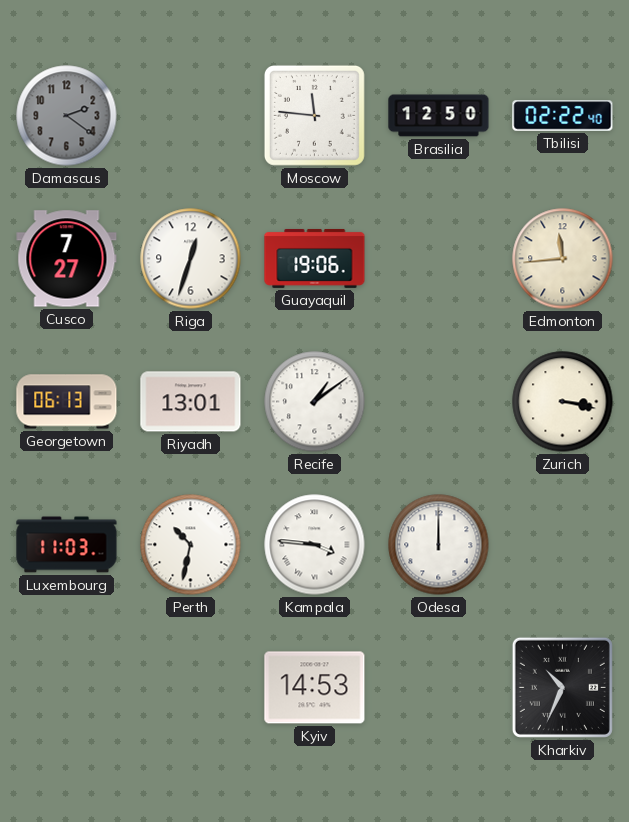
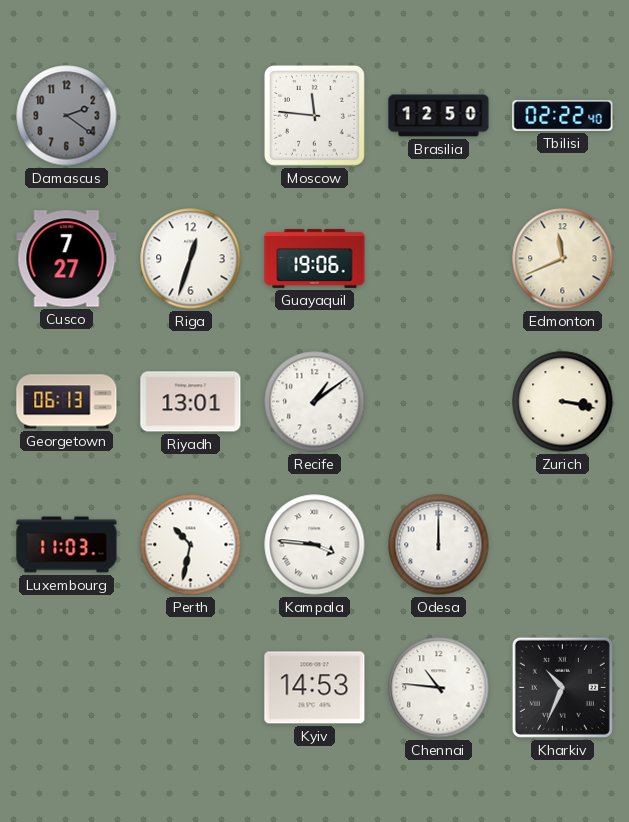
Edmonton: 11:44 -> 11:41
Chennai: none -> 10:46
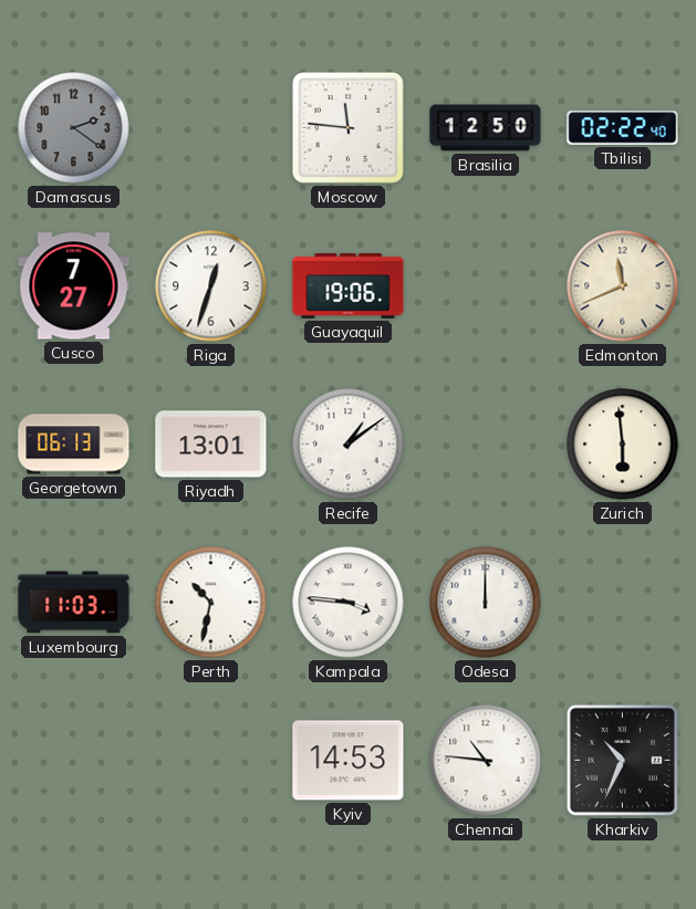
Zurich: 3:17 -> 5:59
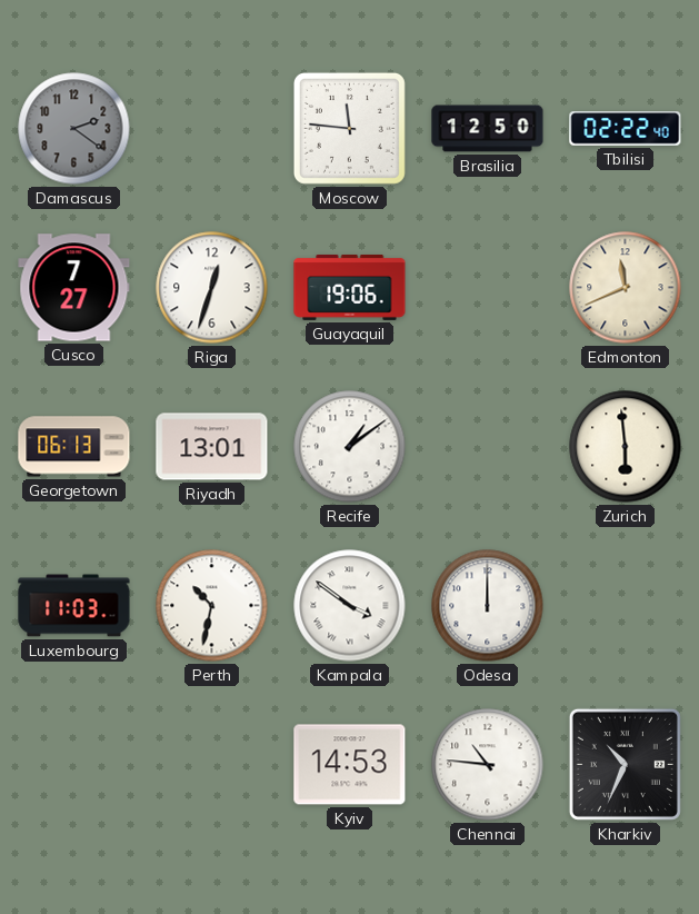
Kampala: 3:46 -> 3:51
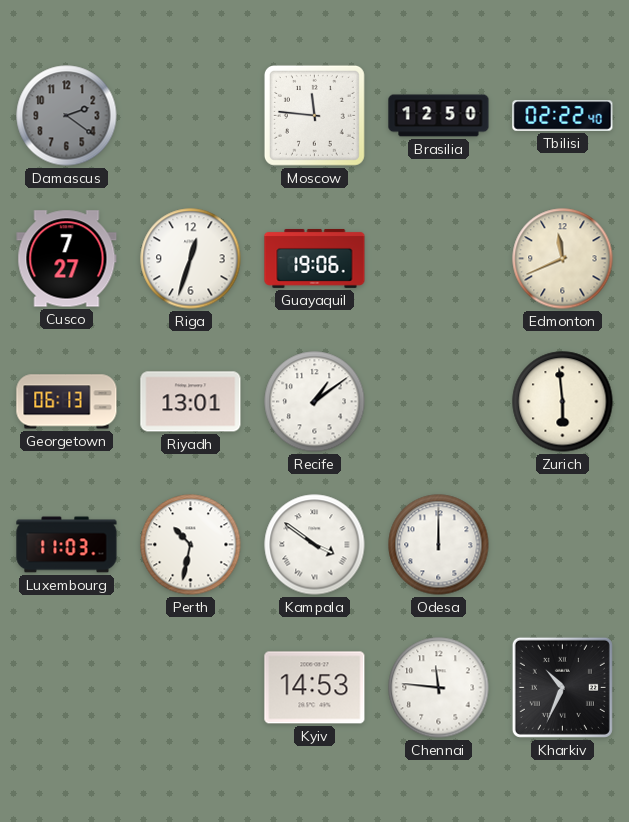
Chennai: 10:46 -> 11:46
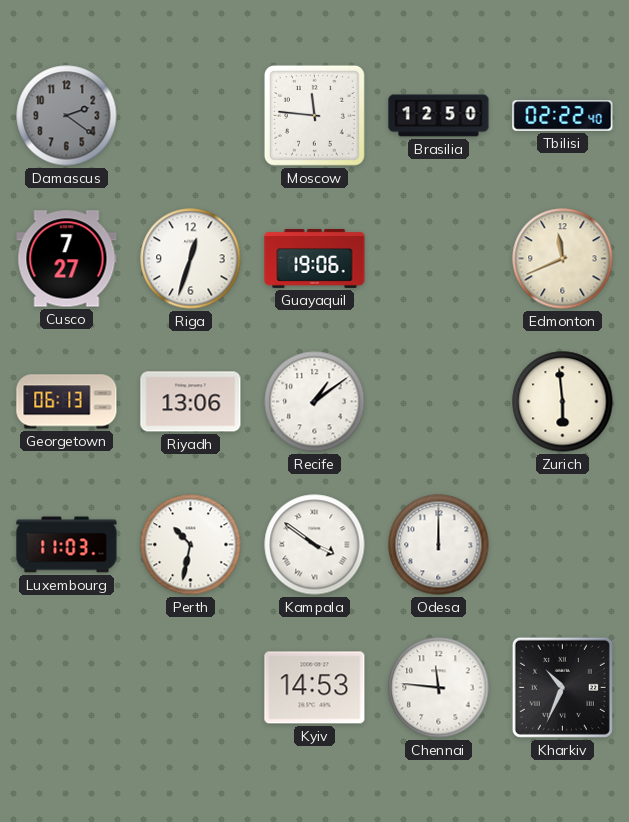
Riyadh: 13:01 -> 13:06
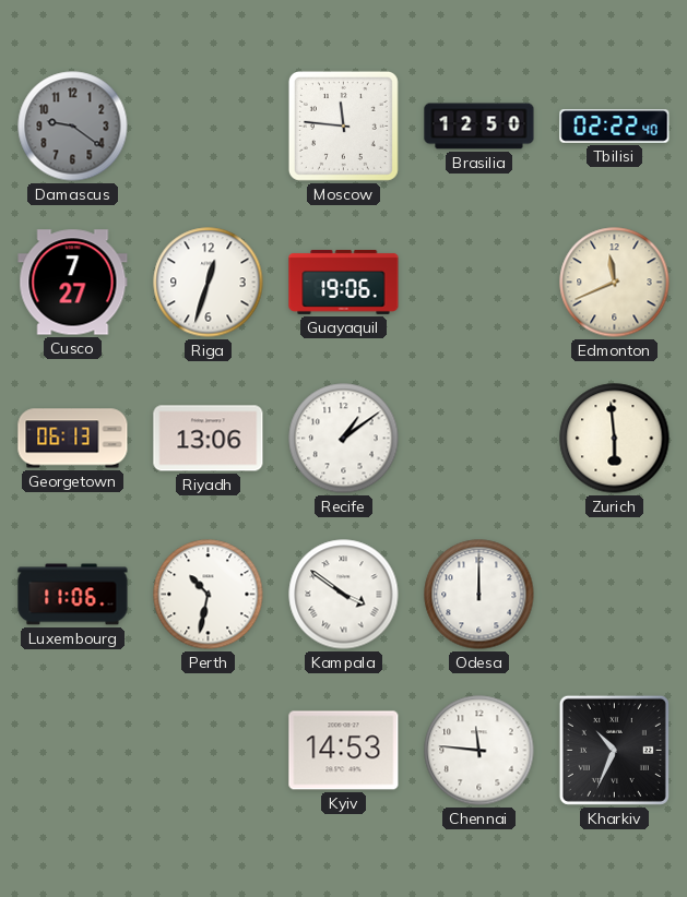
Damascus: 2:21 -> 9:21
Luxembourg: 11:03 -> 11:06
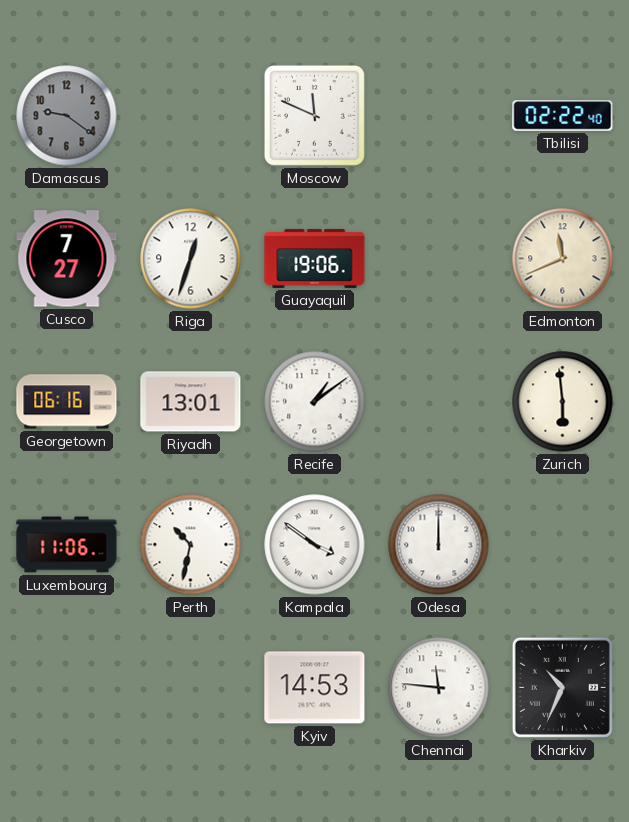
Moscow: 11:46 -> 11:49
Brasilia: 12:50 -> none
Georgetown: 06:13 -> 06:16
Riyadh: 13:06 -> 13:01
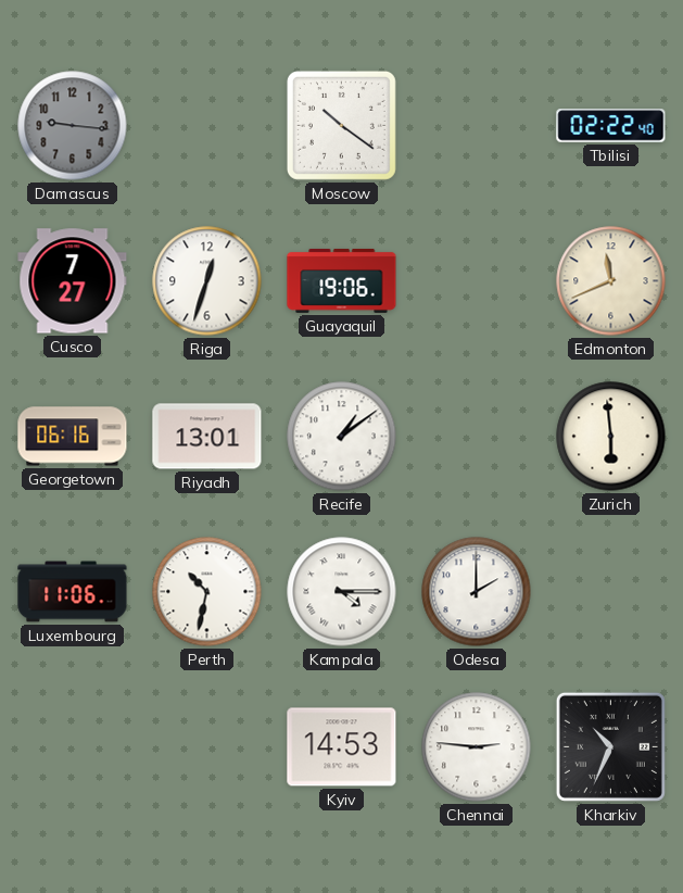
Damascus: 9:21 -> 9:16
Moscow: 11:49 -> 10:21
Kampala: 3:51 -> 4:15
Odesa: 12:00 -> 2:00
Chennai: 11:46 -> 2:46
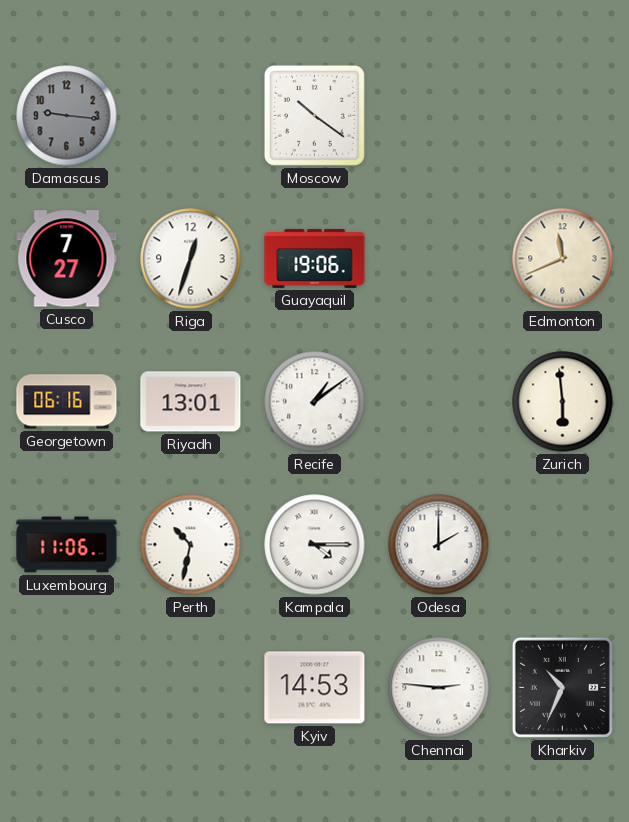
Tbilisi: 02:22 -> none
